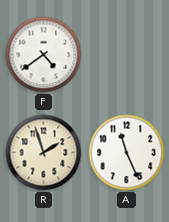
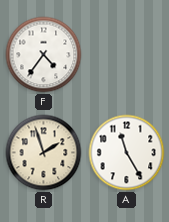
F: 4:39 -> 4:36
A: 11:26 -> 11:25
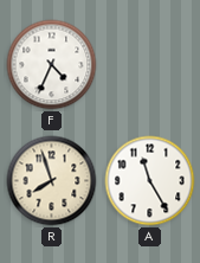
F: 4:36 -> 4:34
R: 1:57 -> 7:57
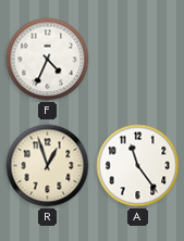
R: 7:57 -> 12:57
A: 11:25 -> 11:24
